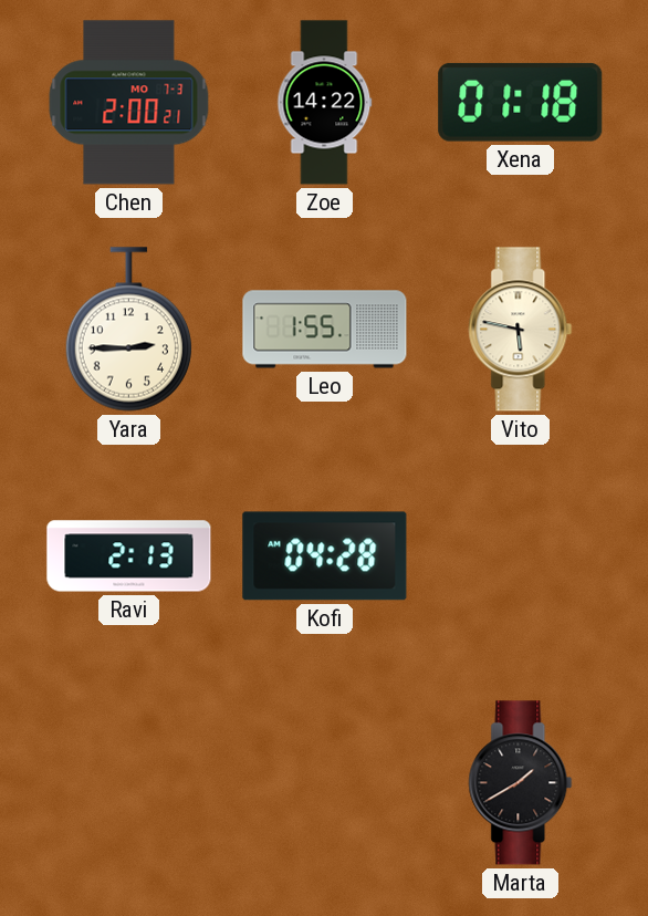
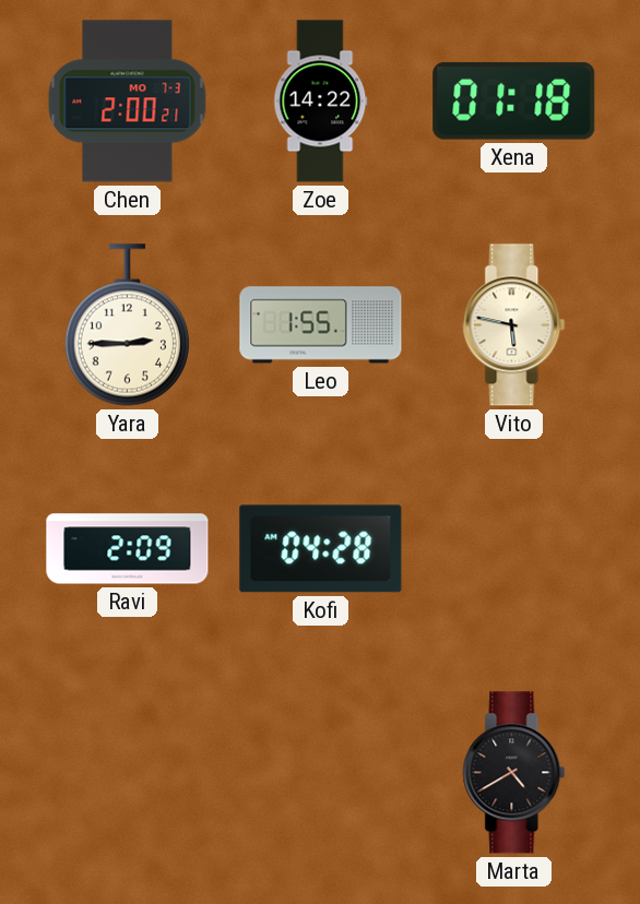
Ravi: 2:13 -> 2:09
Marta: 1:40 -> 4:40
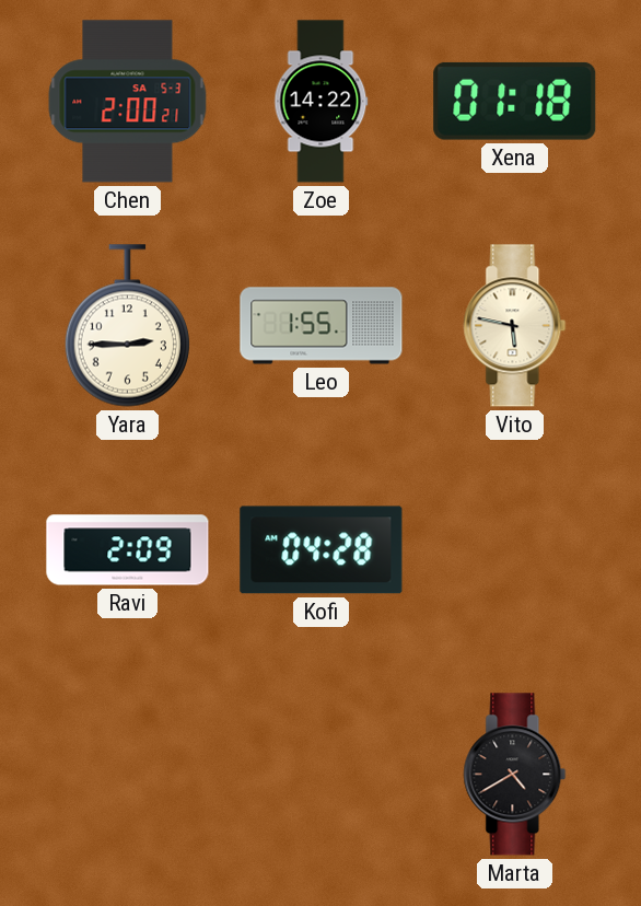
Chen date: MO 7-3 -> SA 5-3
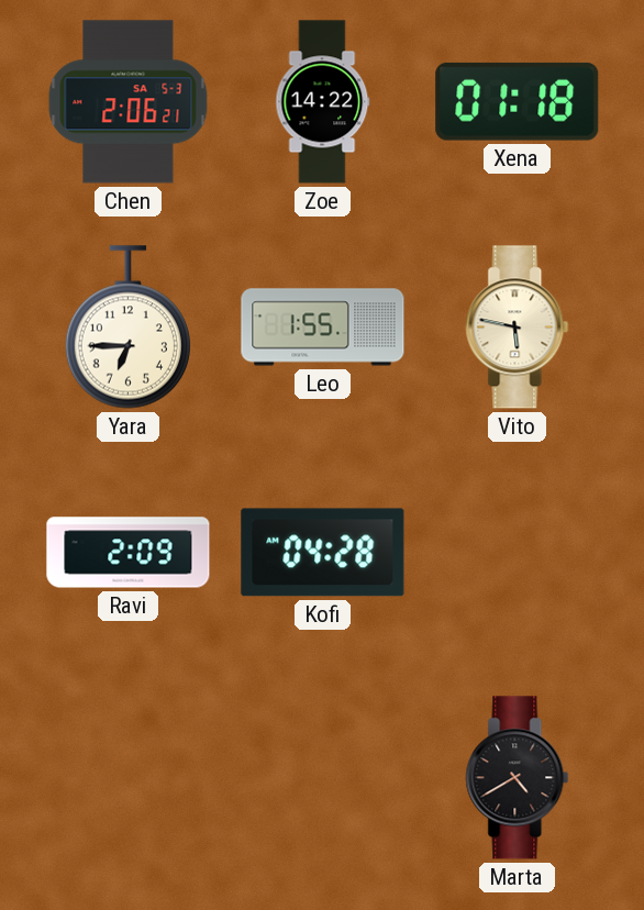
Chen: 2:00 -> 2:06
Yara: 2:45 -> 6:45
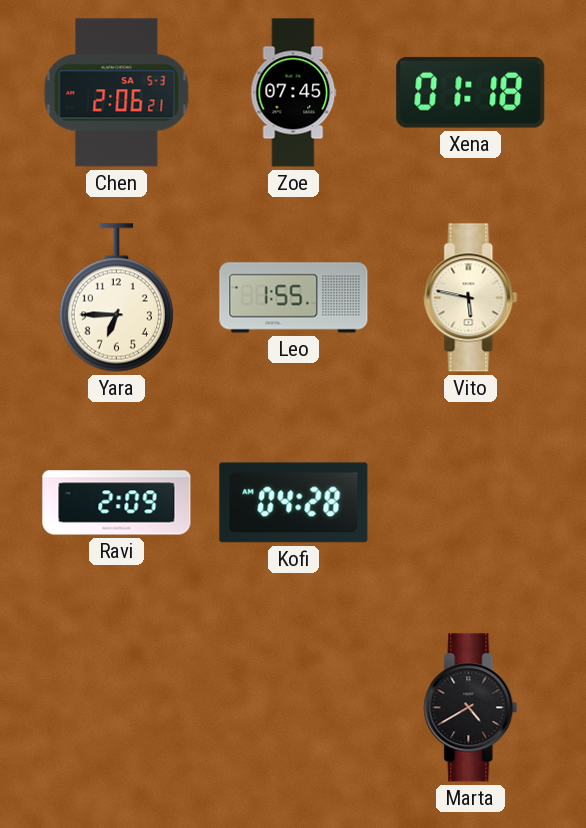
Zoe: 14:22 -> 07:45
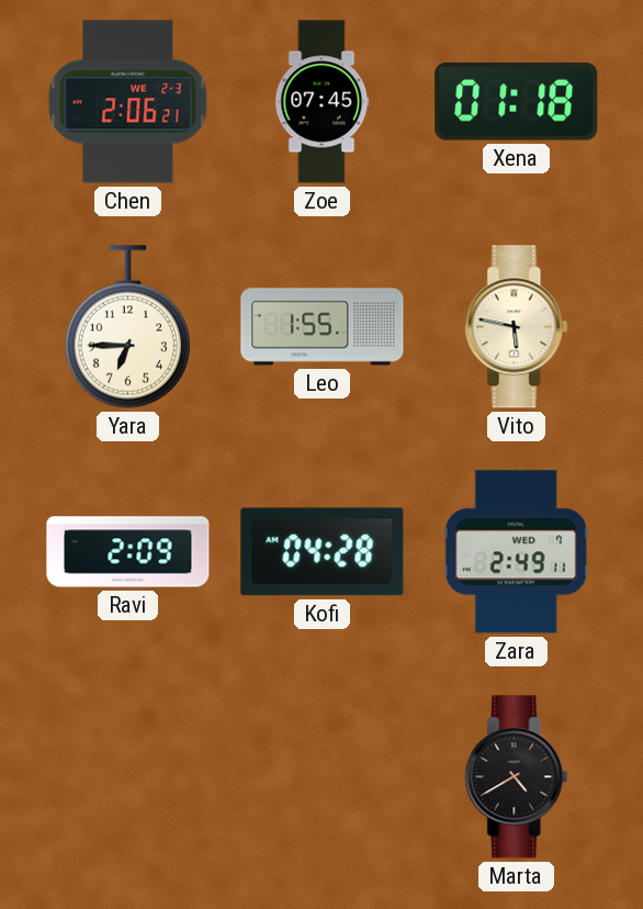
Chen date: SA 5-3 -> WE 2-3
Zara: none -> 2:49
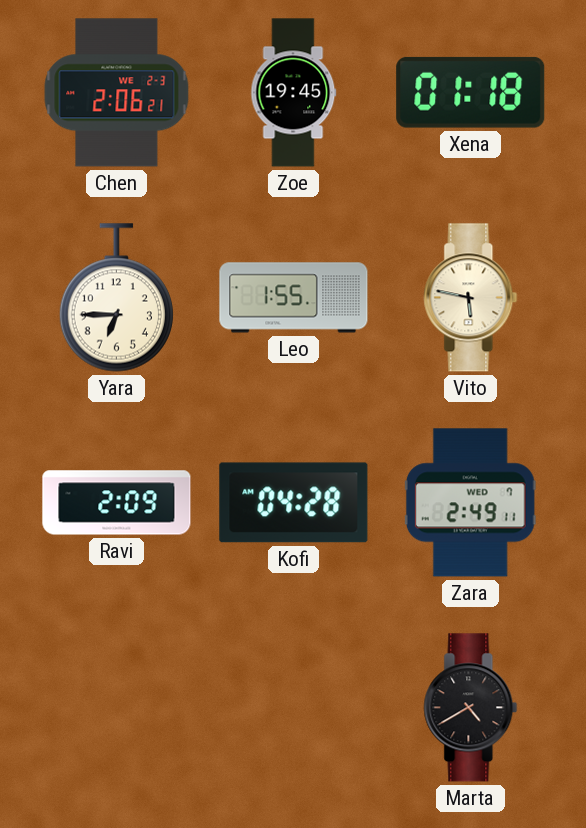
Zoe: 07:45 -> 19:45
